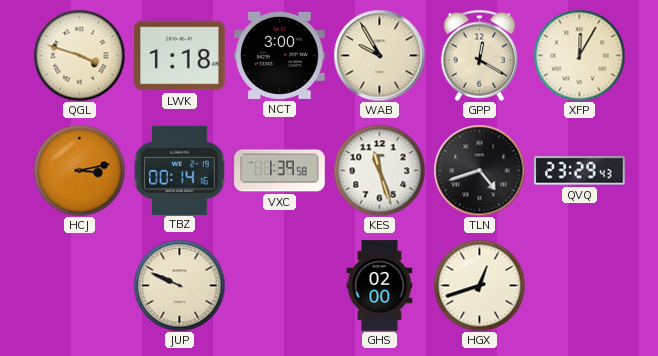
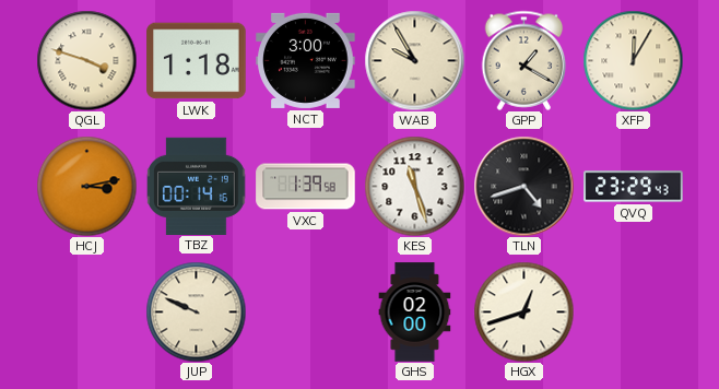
GPP: 12:20 -> 1:20
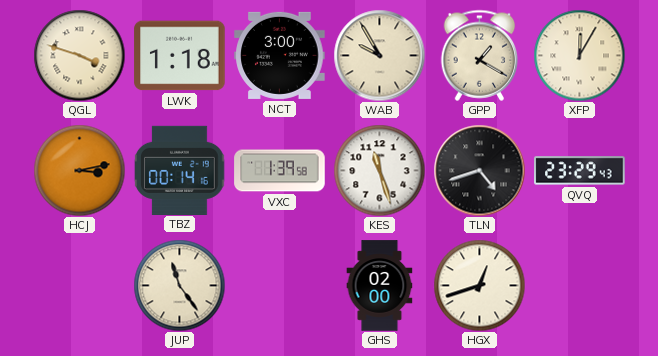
JUP: 9:49 -> 11:24
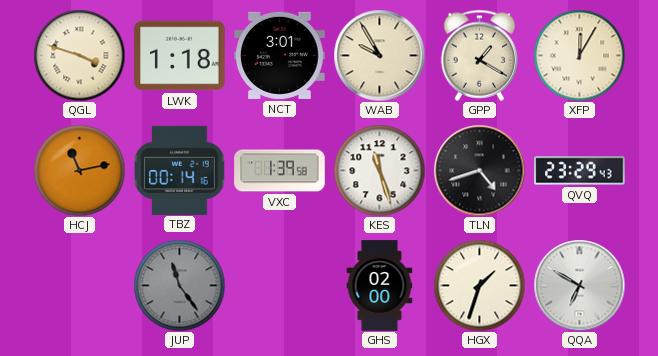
NCT: 3:00 -> 3:01
HCJ: 3:13 -> 11:13
JUP dial: cream -> grey
HGX: 12:42 -> 1:33
QQA: none -> 6:50
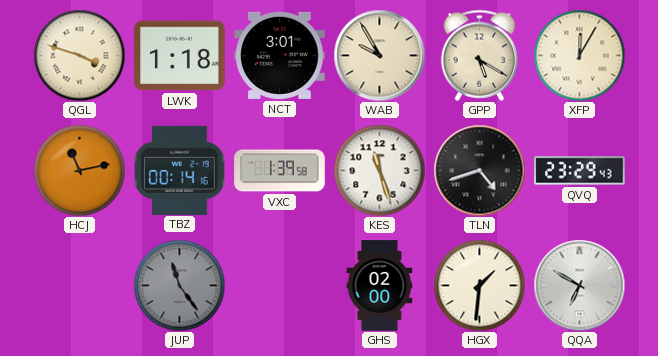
GPP: 1:20 -> 5:20
HGX: 1:33 -> 1:31
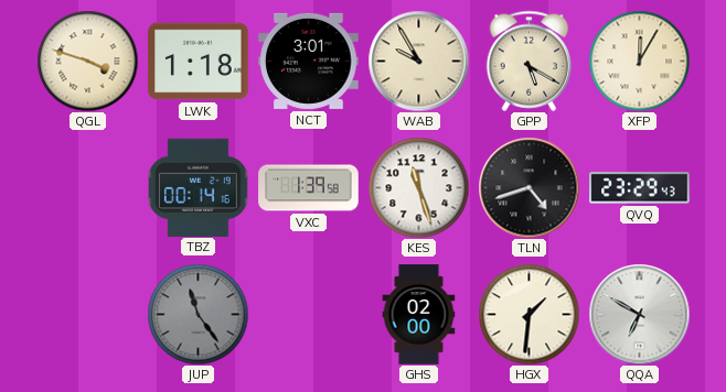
HCJ: 11:13 -> none
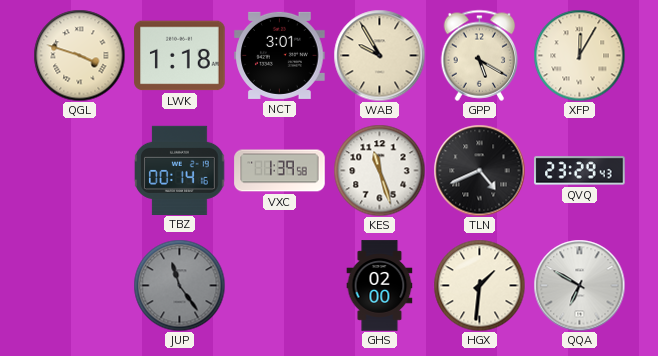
TLN: 4:42 -> 4:41
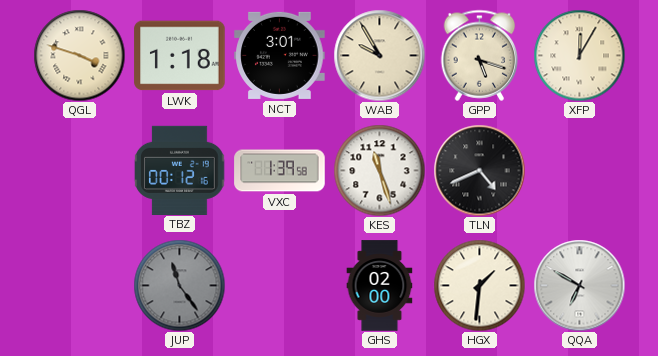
GPP: 5:20 -> 5:18
TBZ: 00:14 -> 00:12
QVQ: 23:29 -> none
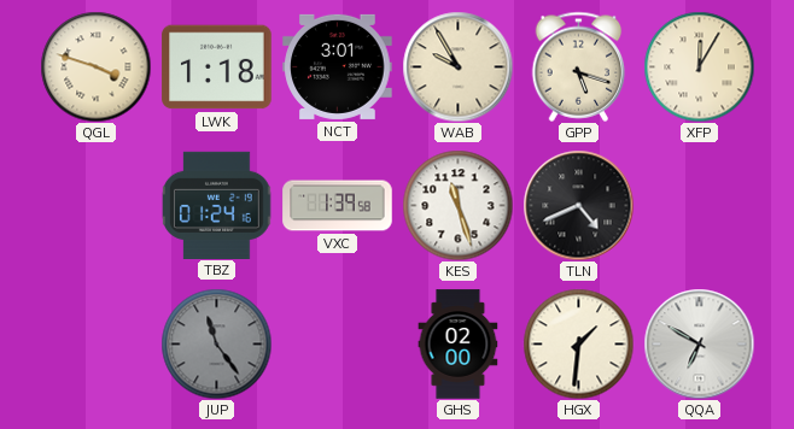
TBZ: 00:12 -> 01:24
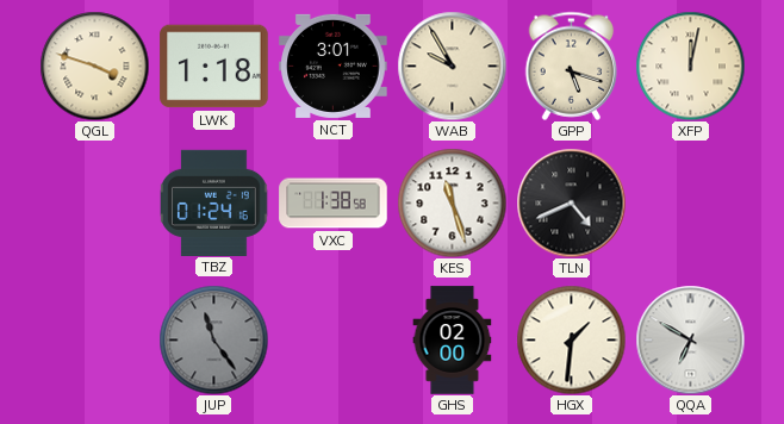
XFP: 12:05 -> 12:02
VXC: 1:39 -> 1:38
